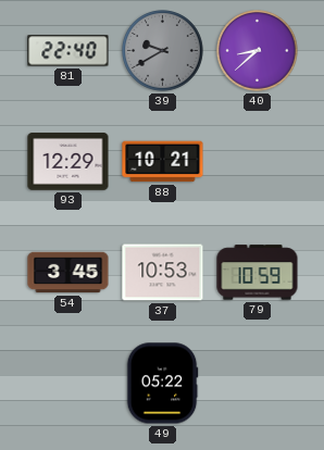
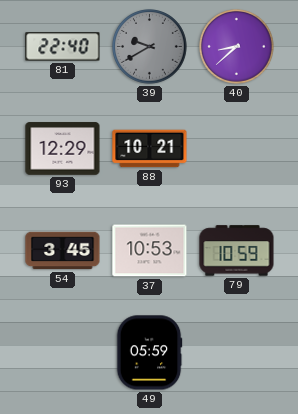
49: 05:22 -> 05:59
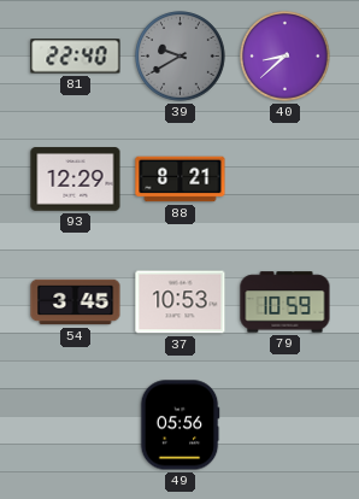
88: 10:21 -> 8:21
49: 05:59 -> 05:56
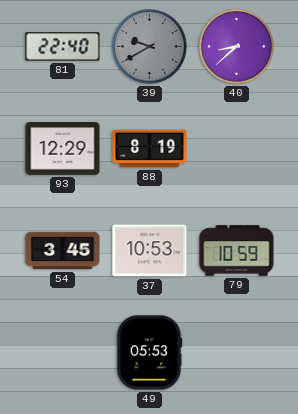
88: 8:21 -> 8:19
49: 05:56 -> 05:53
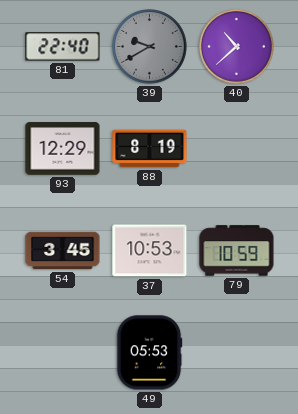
40: 8:38 -> 10:38
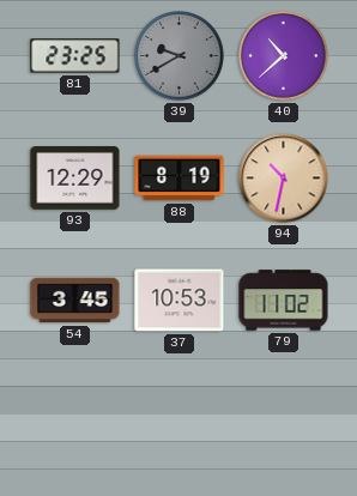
81: 22:40 -> 23:25
94: none -> 10:32
79: 10:59 -> 11:02
49: 05:53 -> none
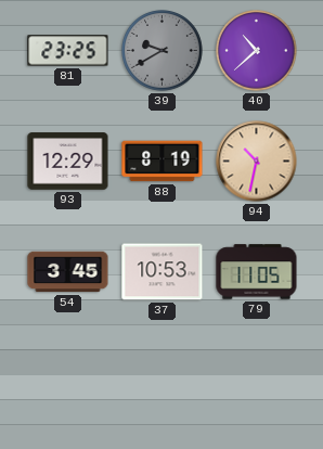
79: 11:02 -> 11:05
